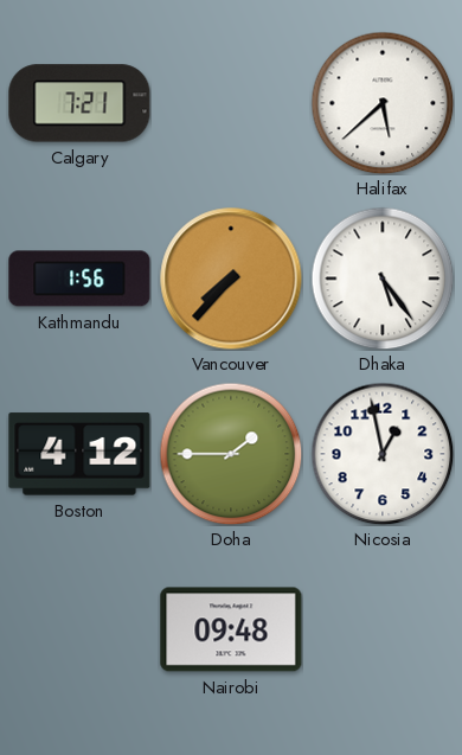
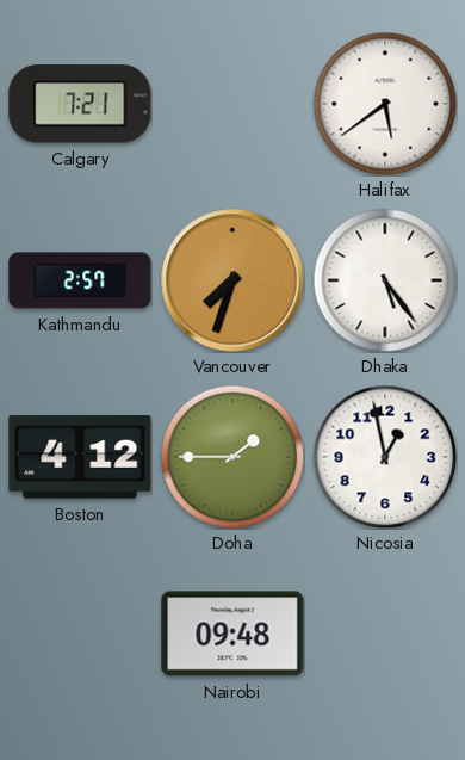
Halifax: 5:38 -> 5:39
Kathmandu: 1:56 -> 2:57
Vancouver: 7:37 -> 7:33
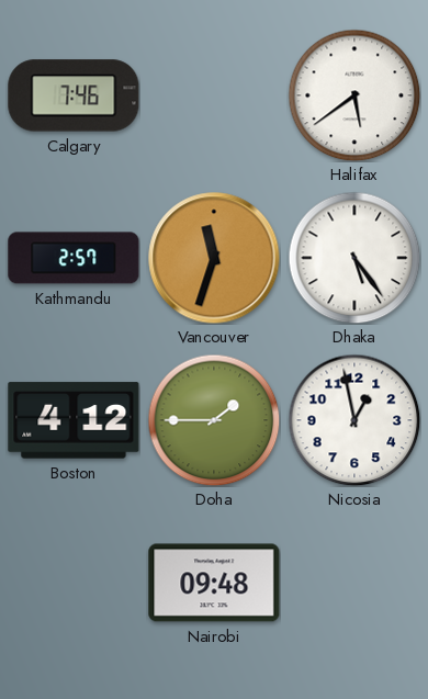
Calgary: 7:21 -> 7:46
Vancouver: 7:33 -> 11:33
